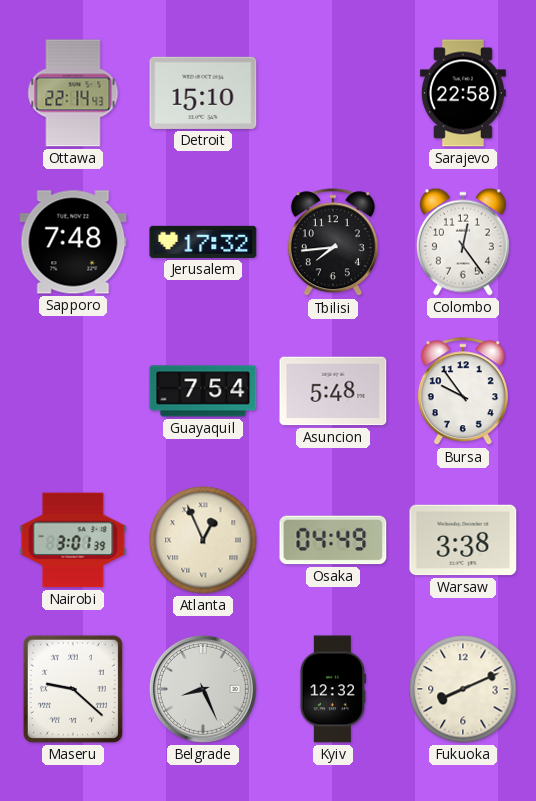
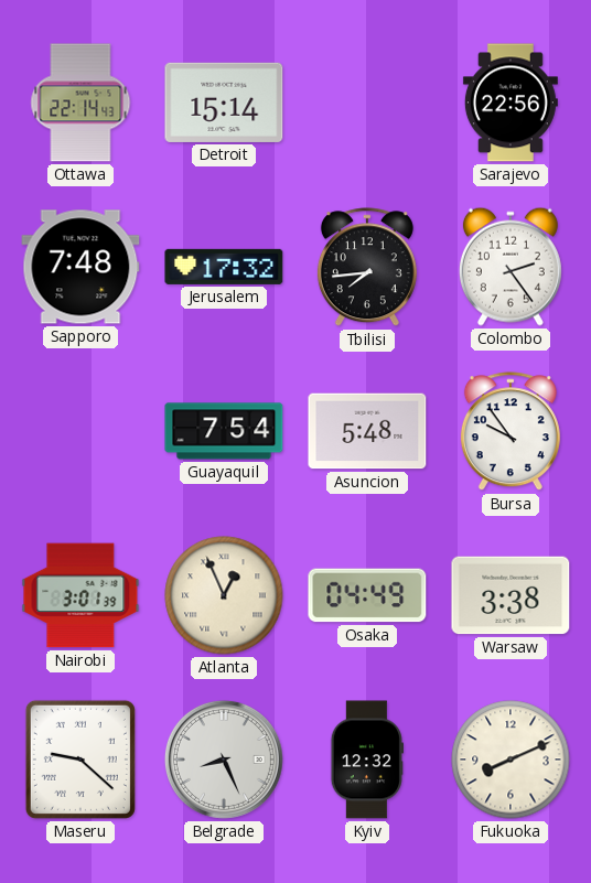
Detroit: 15:10 -> 15:14
Sarajevo: 22:58 -> 22:56
Colombo: 12:24 -> 2:24
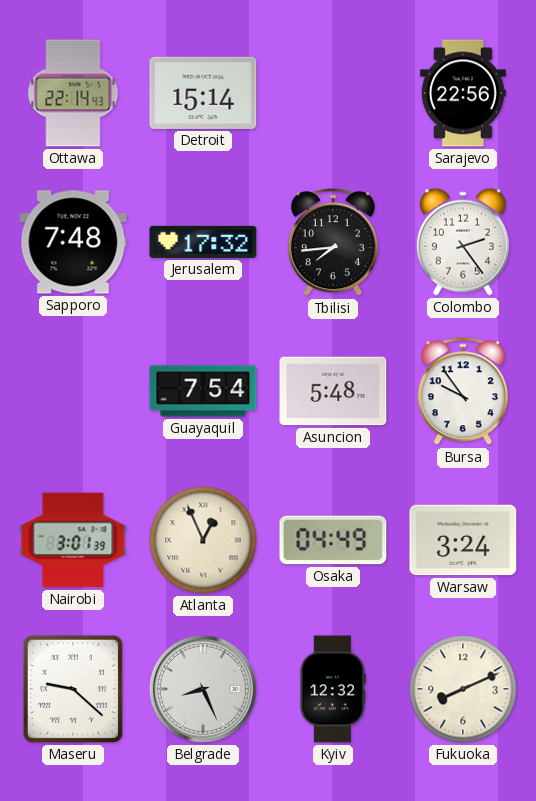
Warsaw: 3:38 -> 3:24
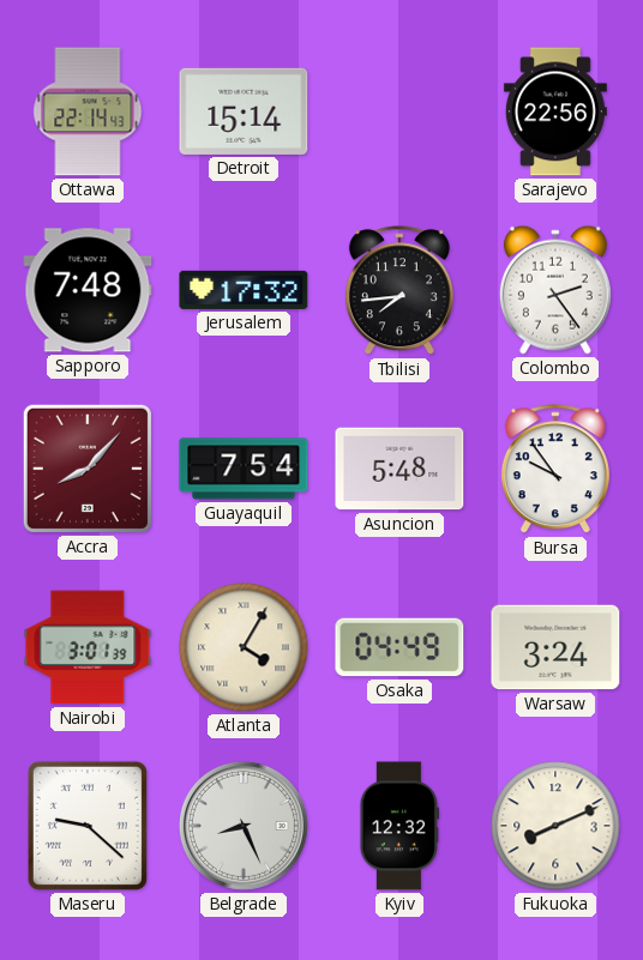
Accra: none -> 8:07
Atlanta: 12:56 -> 4:05
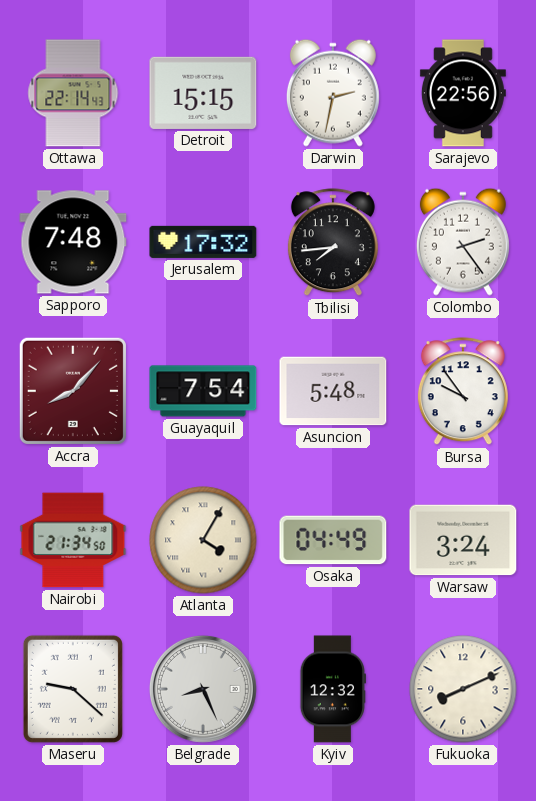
Detroit: 15:14 -> 15:15
Darwin: none -> 2:32
Nairobi: 3:01 -> 21:34
